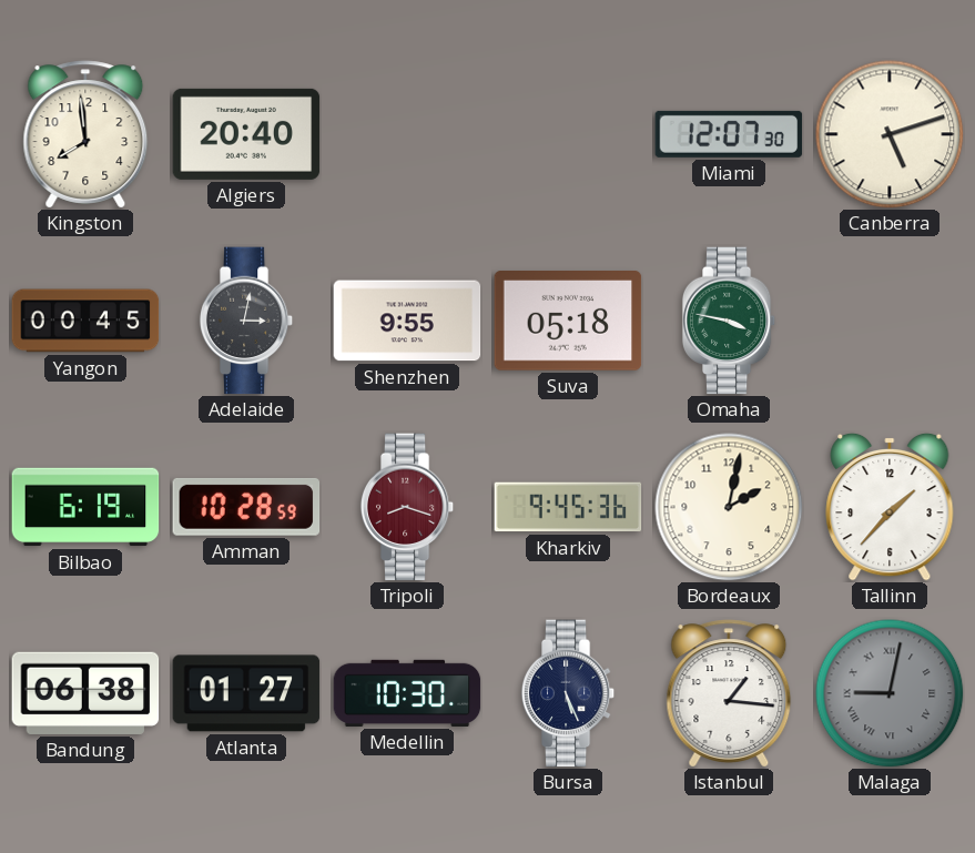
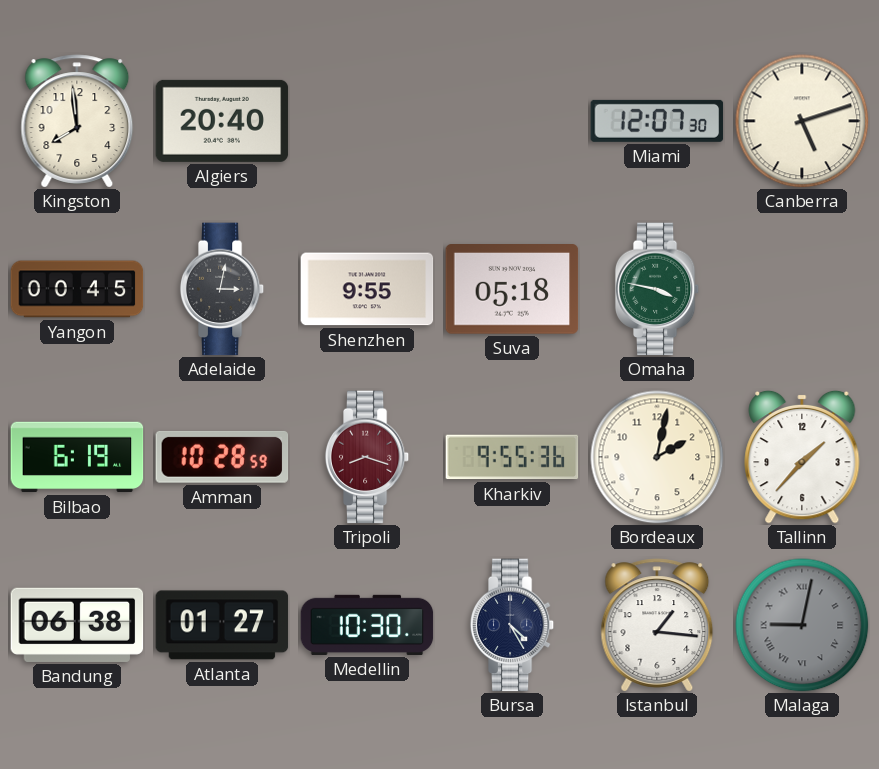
Kharkiv: 9:45 -> 9:55
Bursa: 5:26 -> 4:25
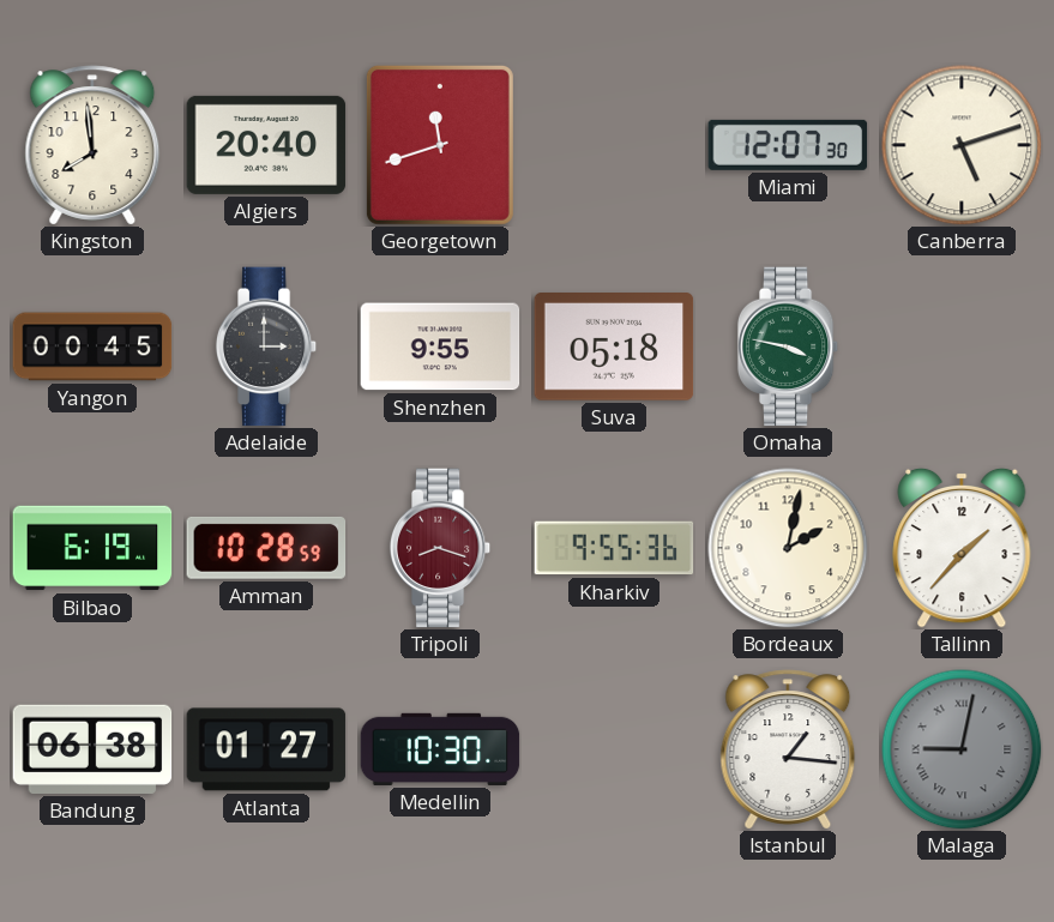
Georgetown: none -> 11:42
Adelaide: 3:02 -> 3:00
Bursa: 4:25 -> none
